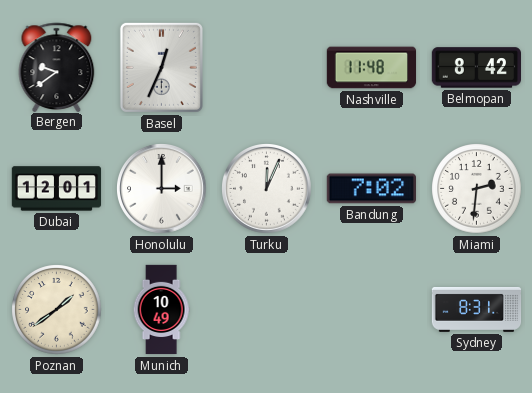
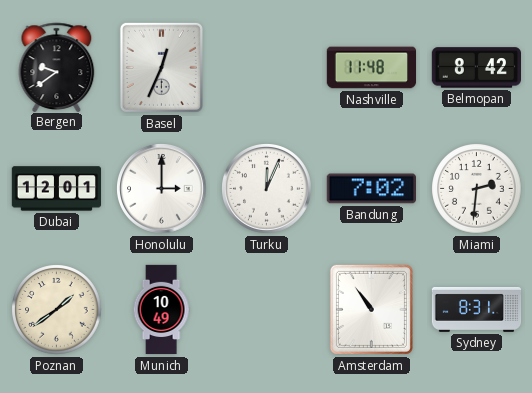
Amsterdam: none -> 10:54
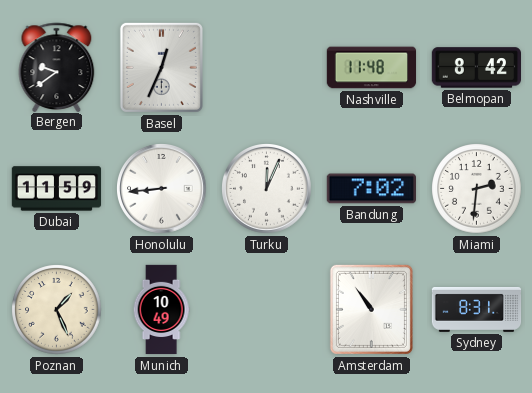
Dubai: 12:01 -> 11:59
Honolulu: 3:00 -> 8:44
Poznan: 1:39 -> 1:26
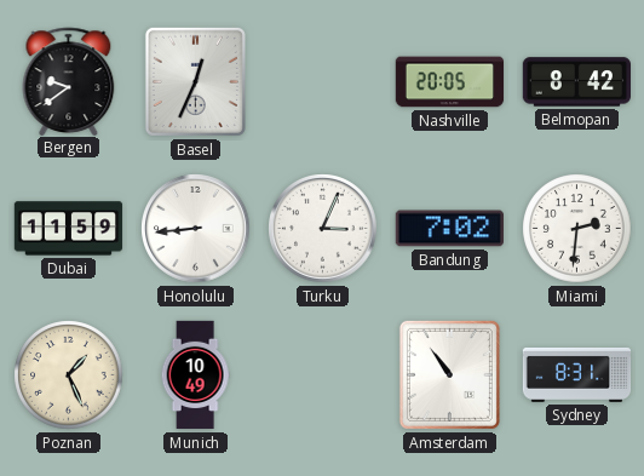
Nashville: 11:48 -> 20:05
Turku: 12:04 -> 3:04
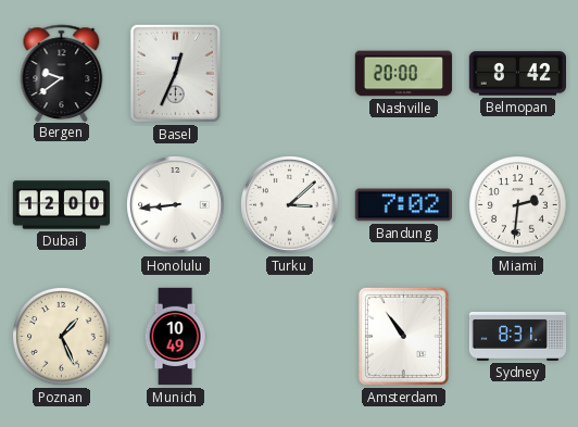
Nashville: 20:05 -> 20:00
Dubai: 11:59 -> 12:00
Turku: 3:04 -> 3:08
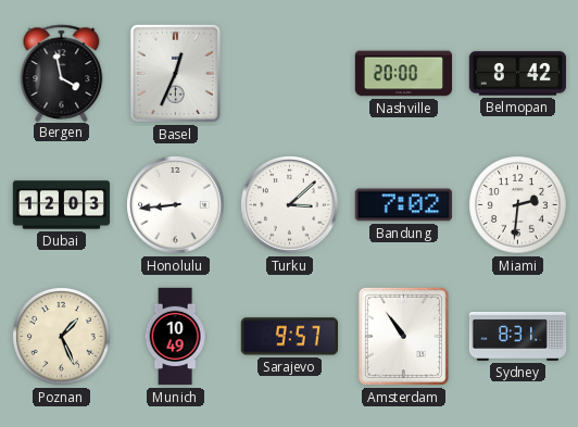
Bergen: 9:39 -> 3:58
Dubai: 12:00 -> 12:03
Sarajevo: none -> 9:57
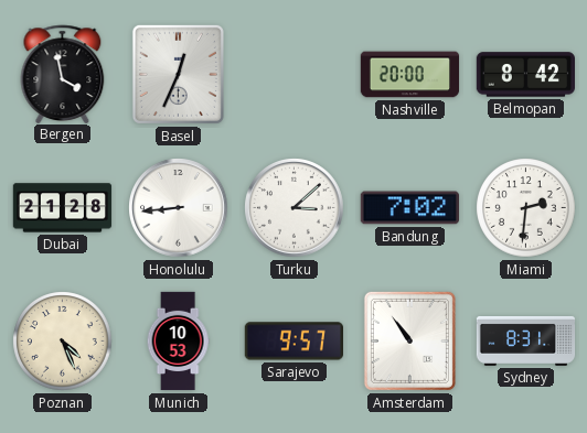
Dubai: 12:03 -> 21:28
Poznan: 1:26 -> 4:26
Munich: 10:49 -> 10:53
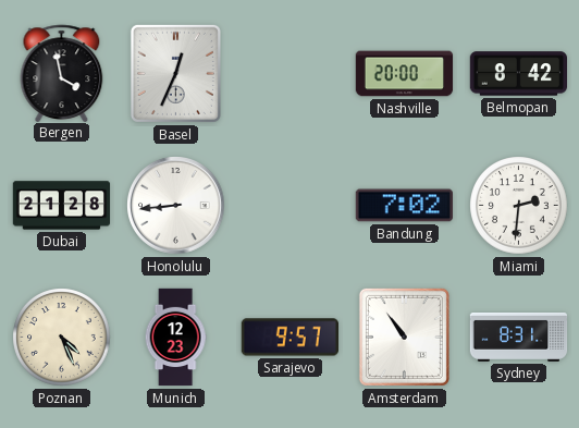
Turku: 3:08 -> none
Munich: 10:53 -> 12:23
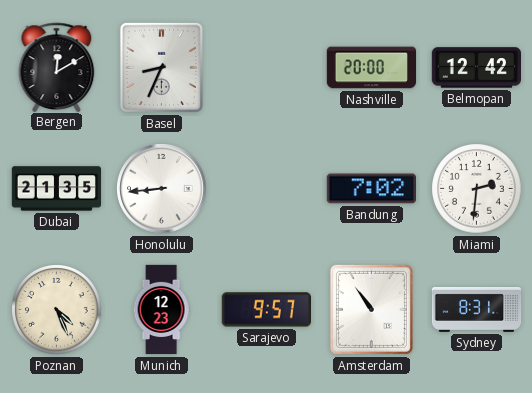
Bergen: 3:58 -> 12:10
Basel: 12:34 -> 8:34
Belmopan: 8:42 -> 12:42
Dubai: 21:28 -> 21:35
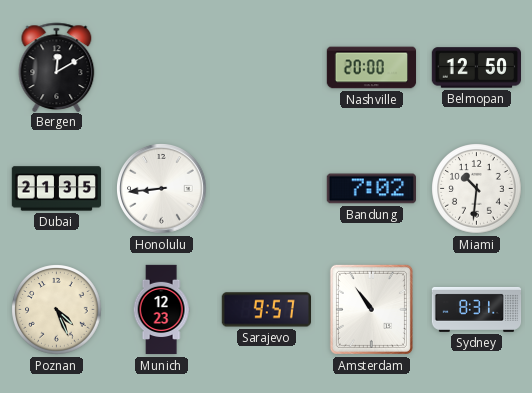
Basel: 8:34 -> none
Belmopan: 12:42 -> 12:50
Miami: 2:31 -> 10:31
